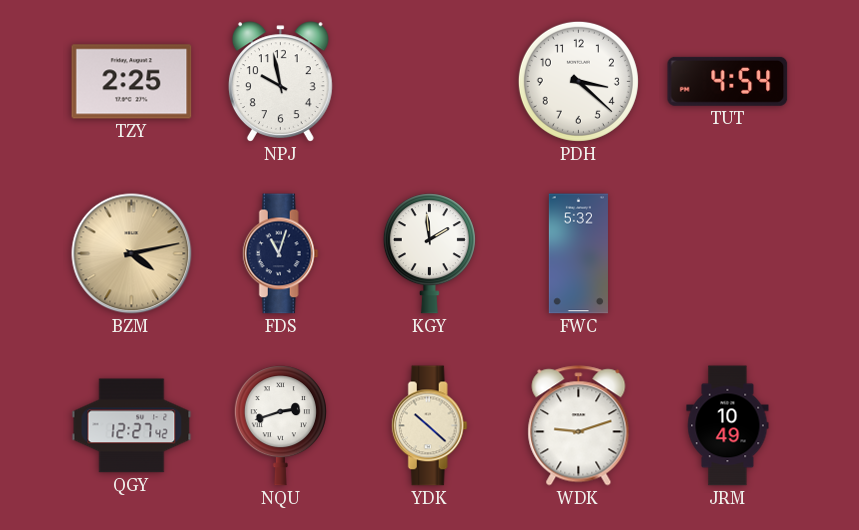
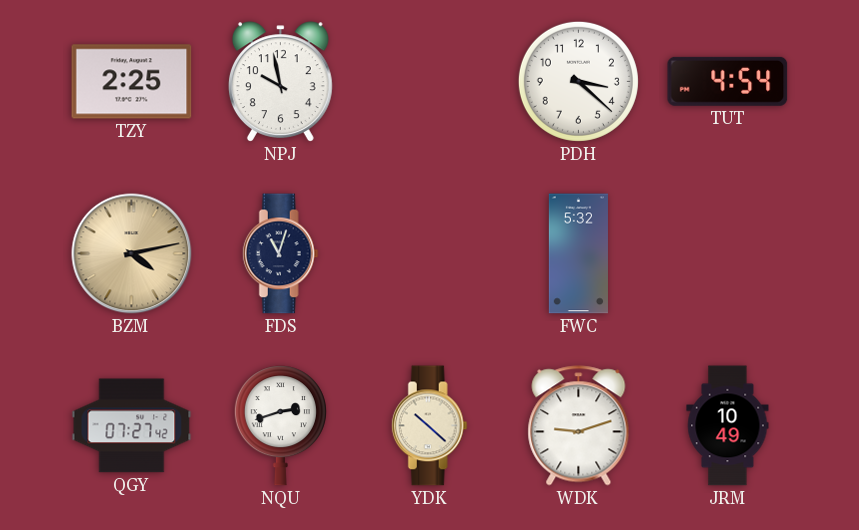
KGY: 1:59 -> none
QGY: 12:27 -> 07:27
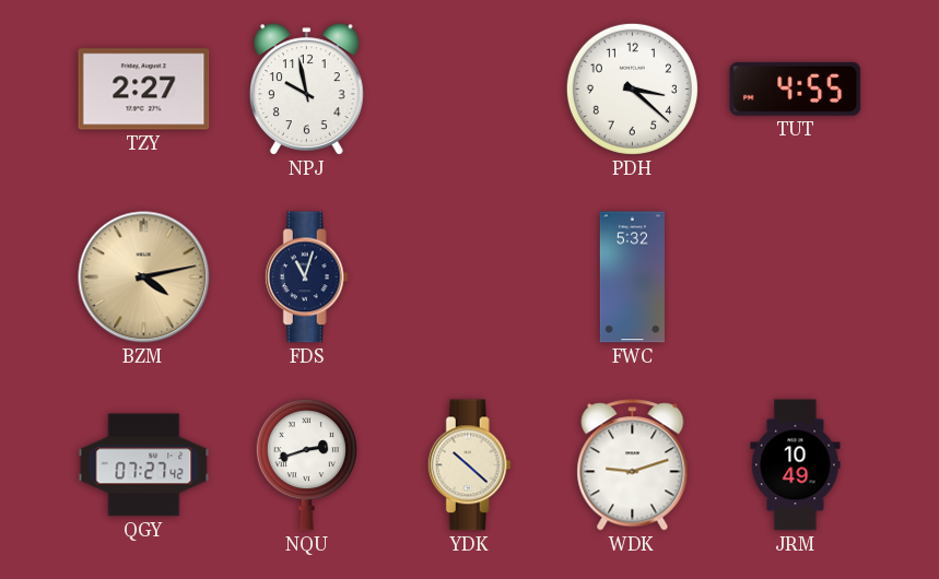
TZY: 2:25 -> 2:27
TUT: 4:54 -> 4:55
